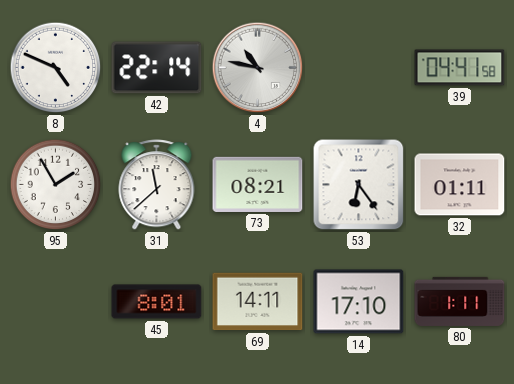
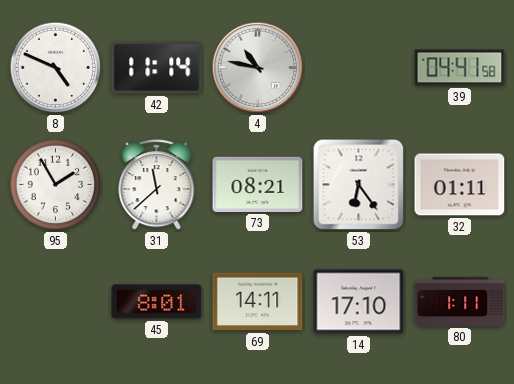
42: 22:14 -> 11:14
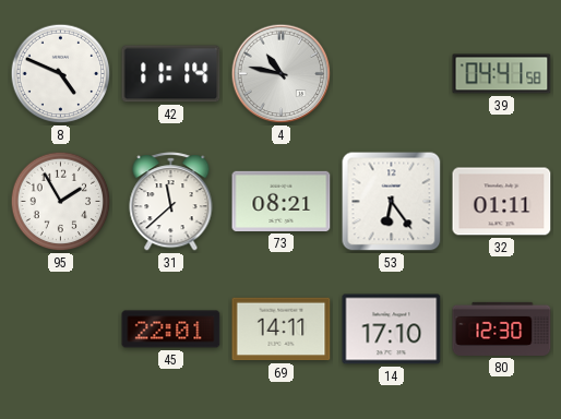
45: 8:01 -> 22:01
80: 1:11 -> 12:30
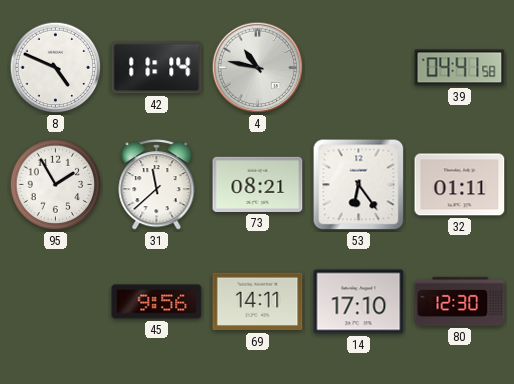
45: 22:01 -> 9:56
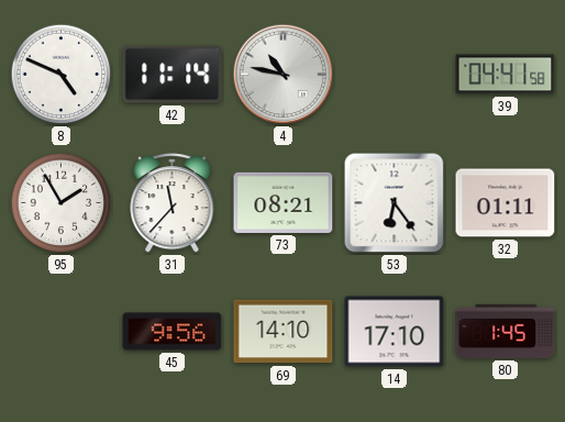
31: 11:38 -> 11:37
69: 14:11 -> 14:10
80: 12:30 -> 1:45
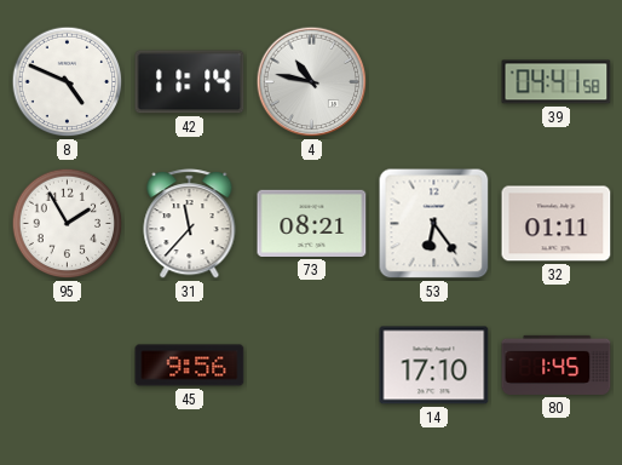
69: 14:10 -> none
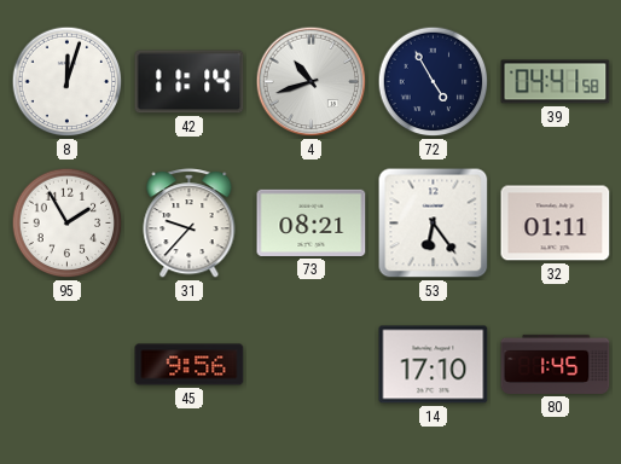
8: 4:49 -> 12:03
4: 10:47 -> 10:42
72: none -> 4:55
31: 11:37 -> 9:37
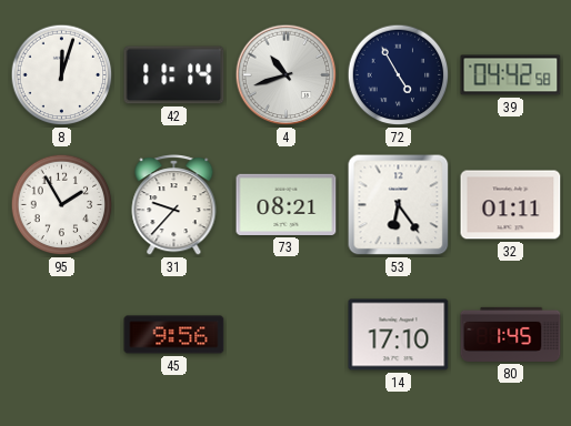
39: 04:41 -> 04:42
